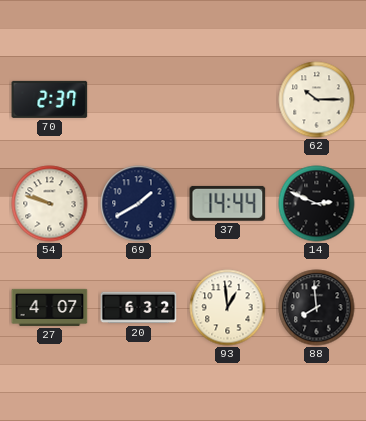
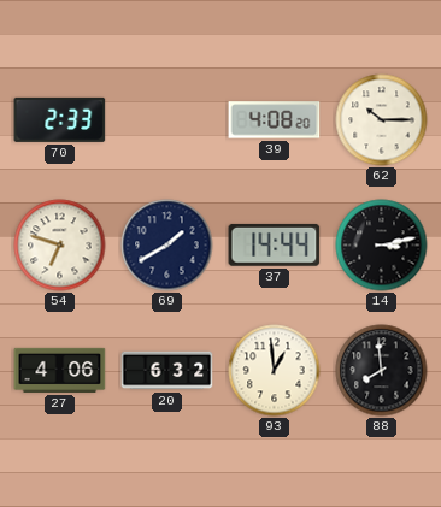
70: 2:37 -> 2:33
39: none -> 4:08
54: 9:48 -> 6:48
14: 2:49 -> 3:13
27: 4:07 -> 4:06
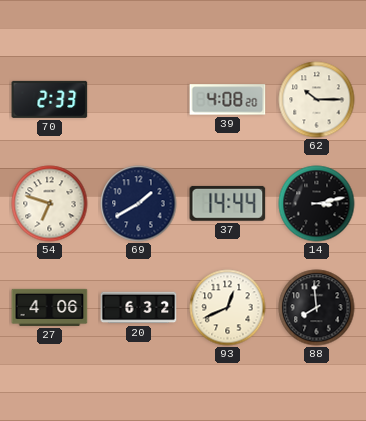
93: 12:59 -> 12:41
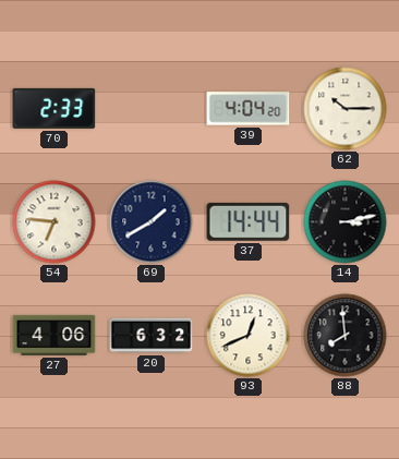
39: 4:08 -> 4:04
54: 6:48 -> 6:46
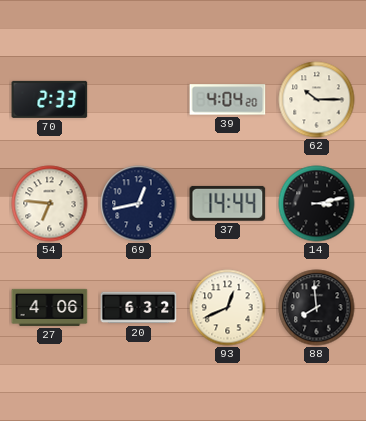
69: 1:40 -> 12:43
